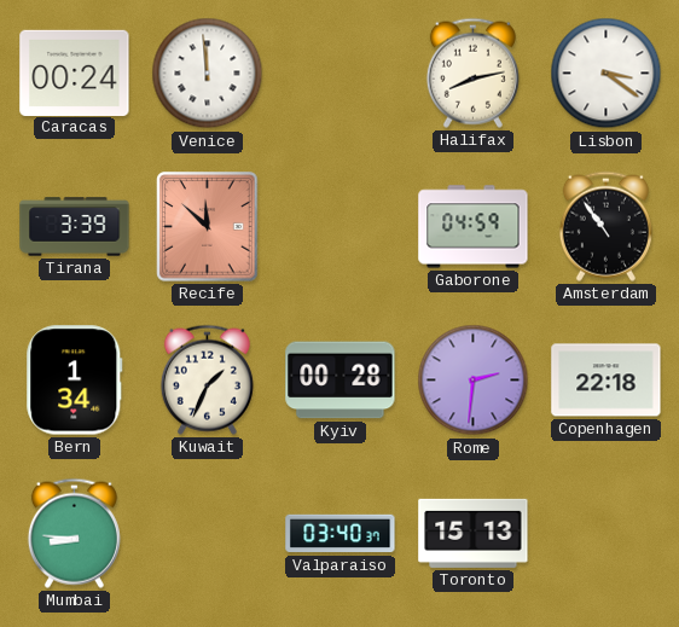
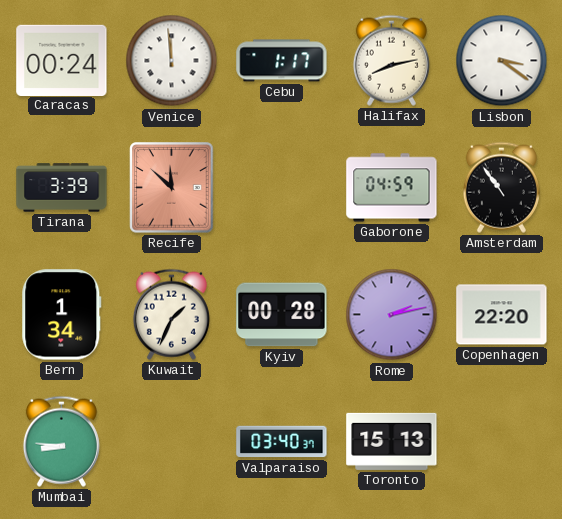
Cebu: none -> 1:17
Rome: 2:31 -> 2:13
Copenhagen: 22:18 -> 22:20
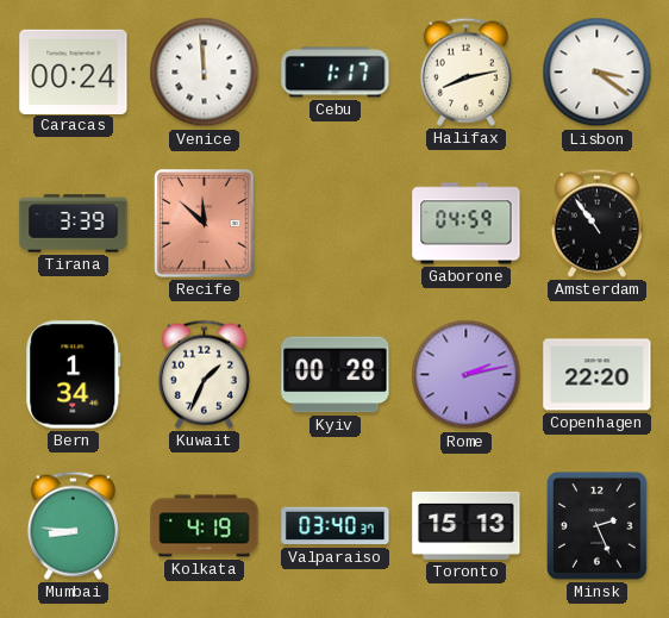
Kolkata: none -> 4:19
Minsk: none -> 2:26
